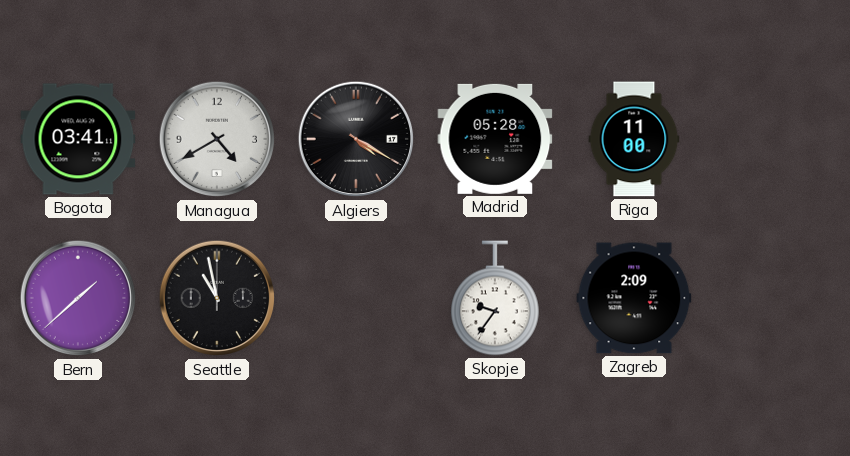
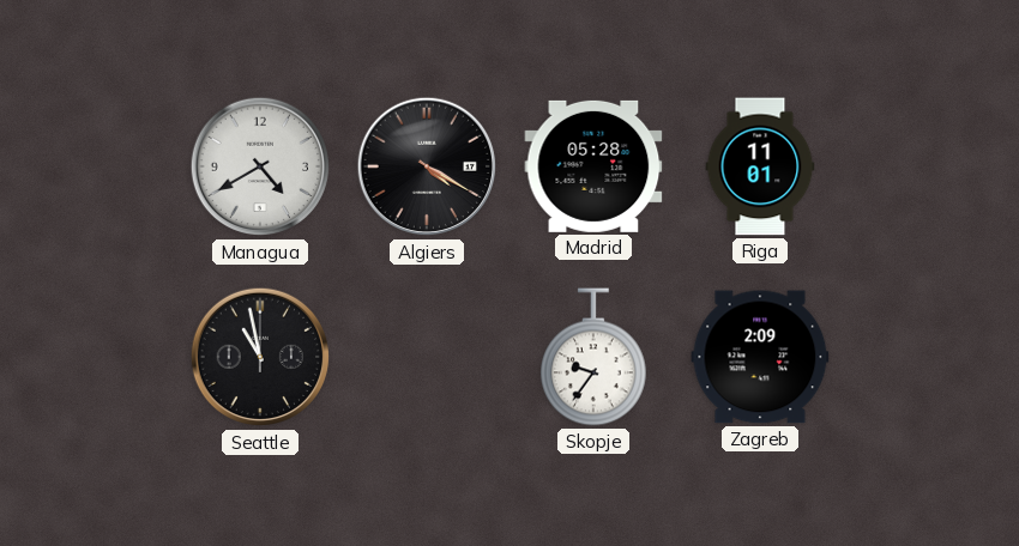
Bogota: 03:41 -> none
Riga: 11:00 -> 11:01
Bern: 1:38 -> none
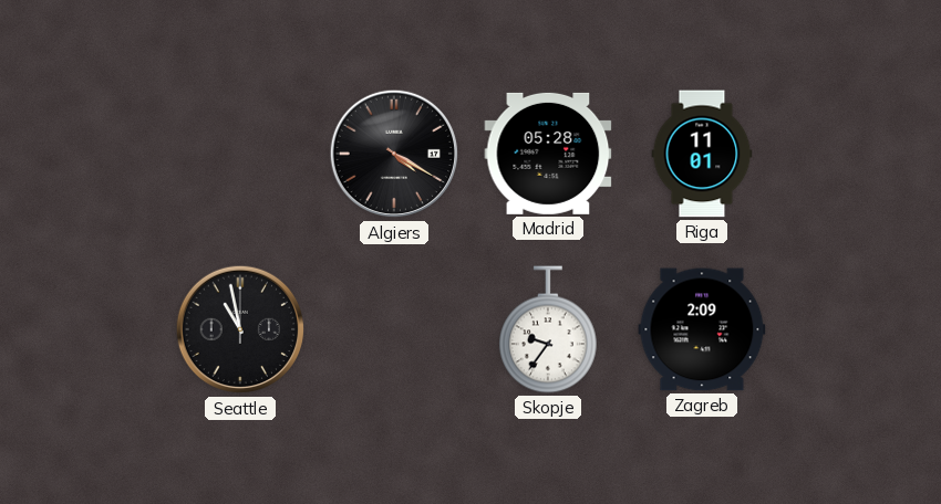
Managua: 4:40 -> none
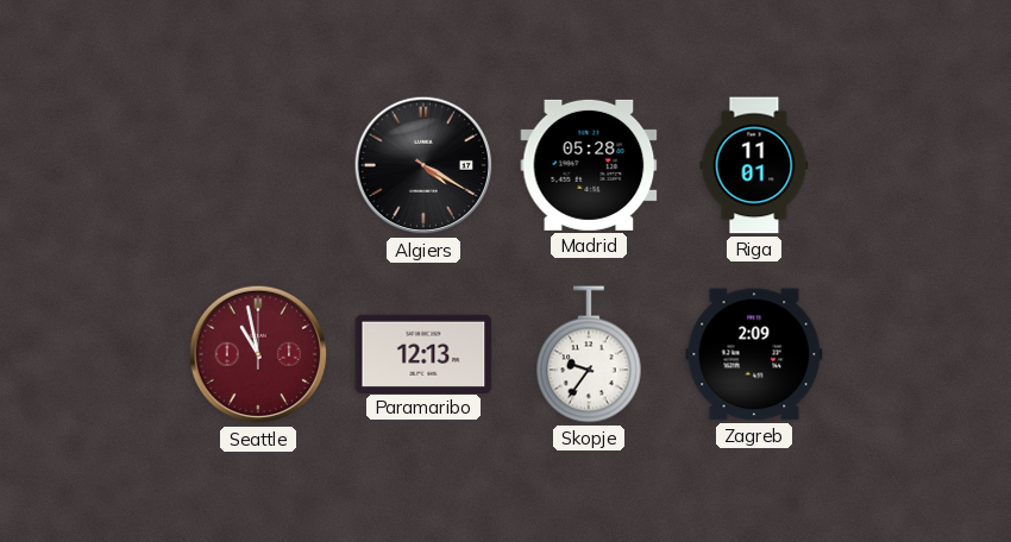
Seattle dial: black -> burgundy
Paramaribo: none -> 12:13
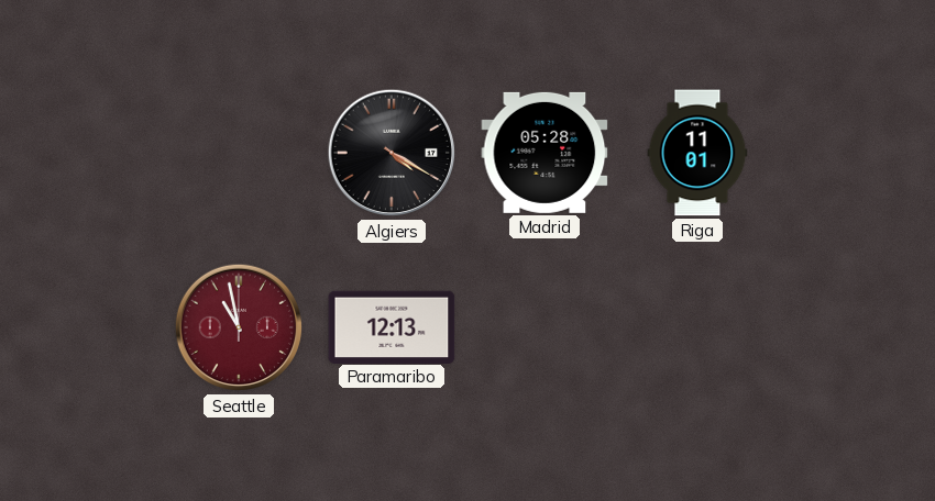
Skopje: 9:36 -> none
Zagreb: 2:09 -> none
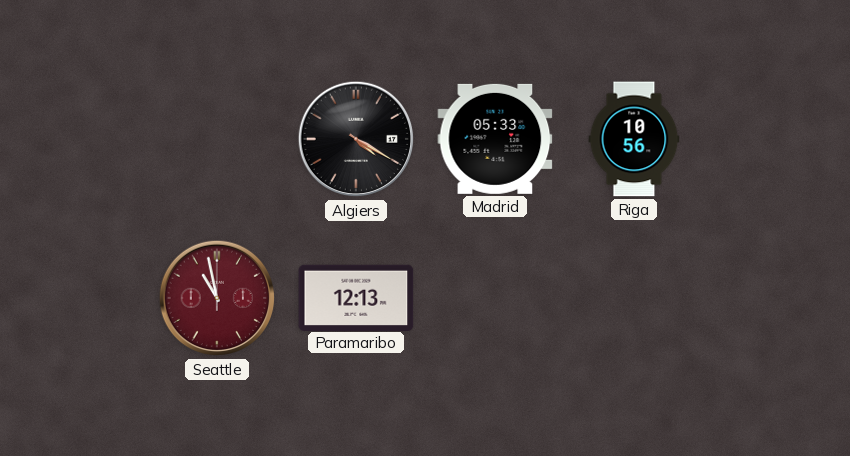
Madrid: 05:28 -> 05:33
Riga: 11:01 -> 10:56
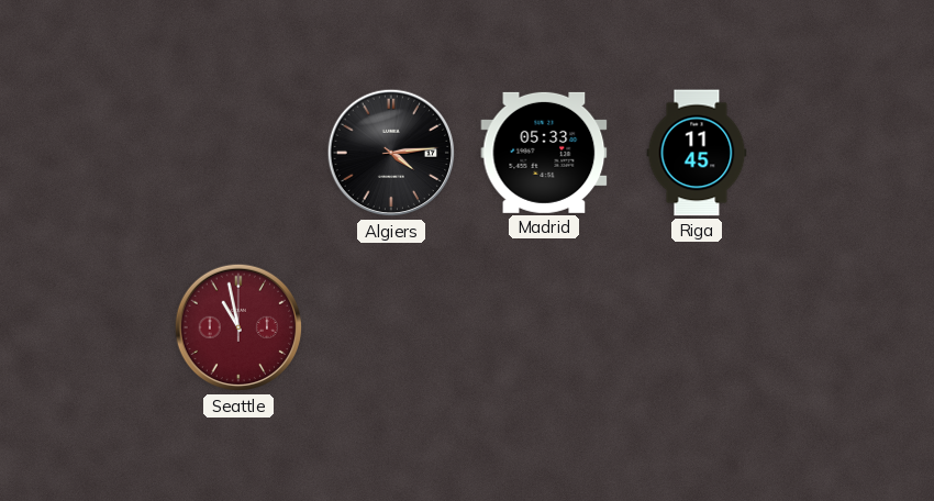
Algiers: 4:20 -> 4:14
Riga: 10:56 -> 11:45
Paramaribo: 12:13 -> none
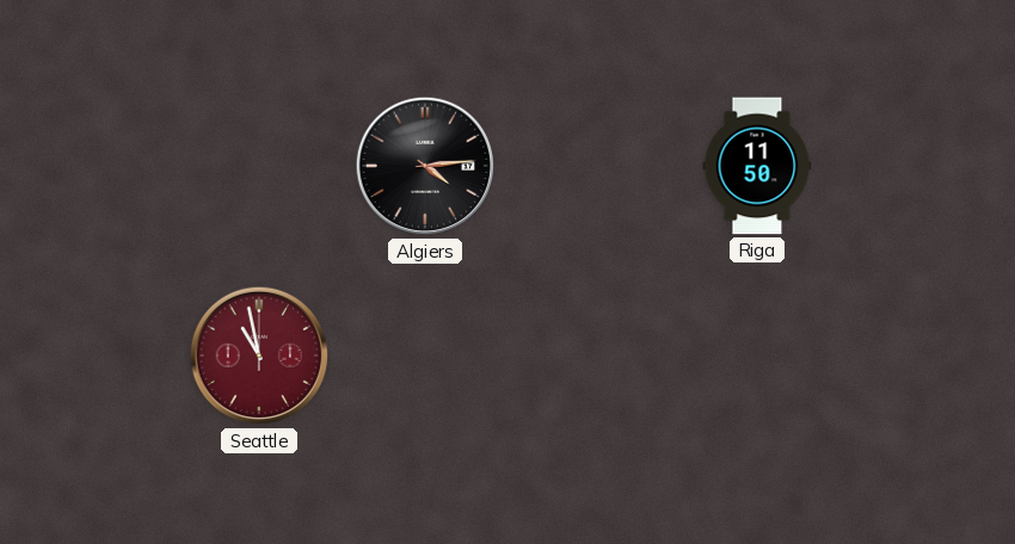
Madrid: 05:33 -> none
Riga: 11:45 -> 11:50
